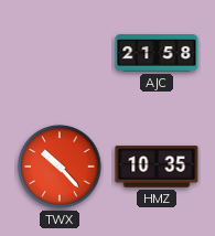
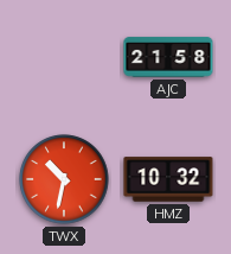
TWX: 10:23 -> 10:32
HMZ: 10:35 -> 10:32
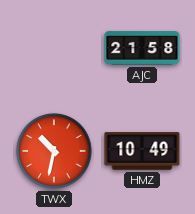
HMZ: 10:32 -> 10:49
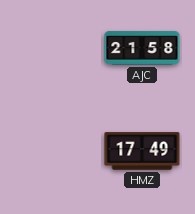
TWX: 10:32 -> none
HMZ: 10:49 -> 17:49
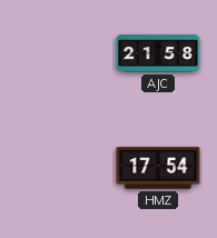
HMZ: 17:49 -> 17:54
